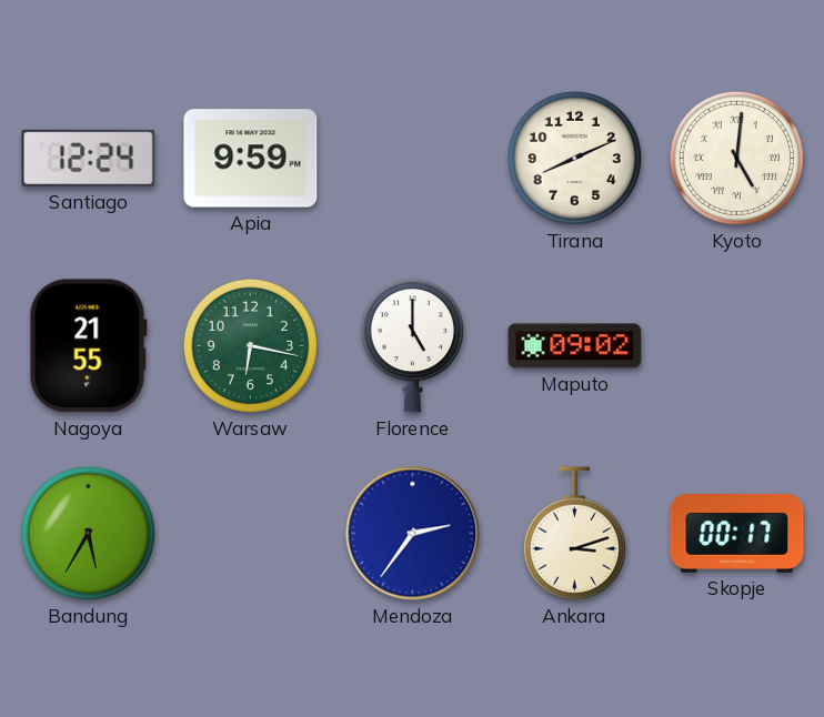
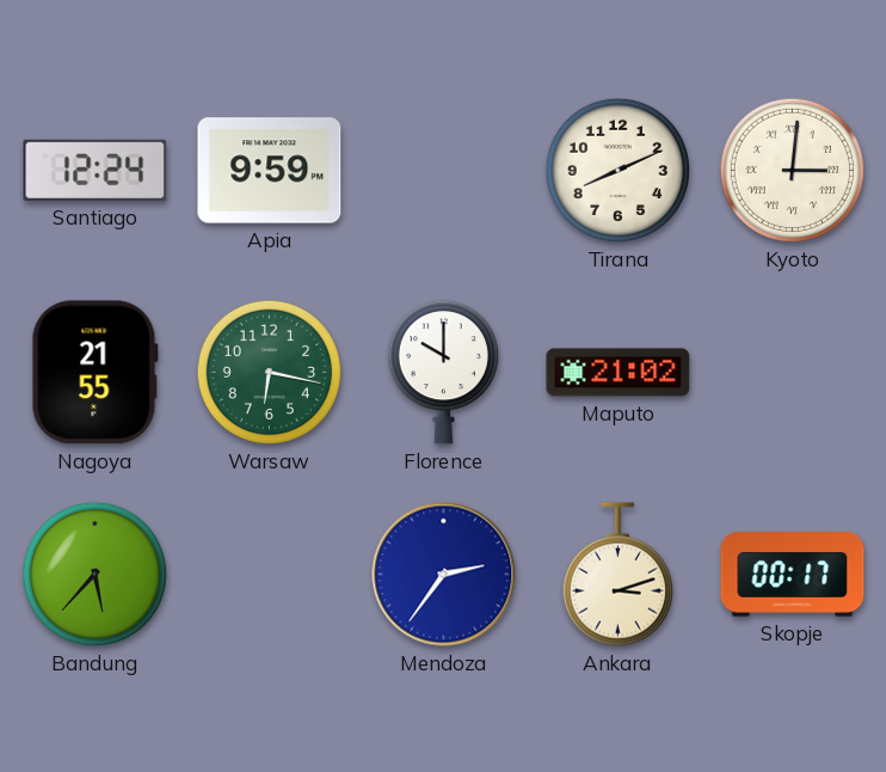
Kyoto: 5:01 -> 3:01
Florence: 5:00 -> 10:00
Maputo: 09:02 -> 21:02
Bandung: 5:35 -> 5:37
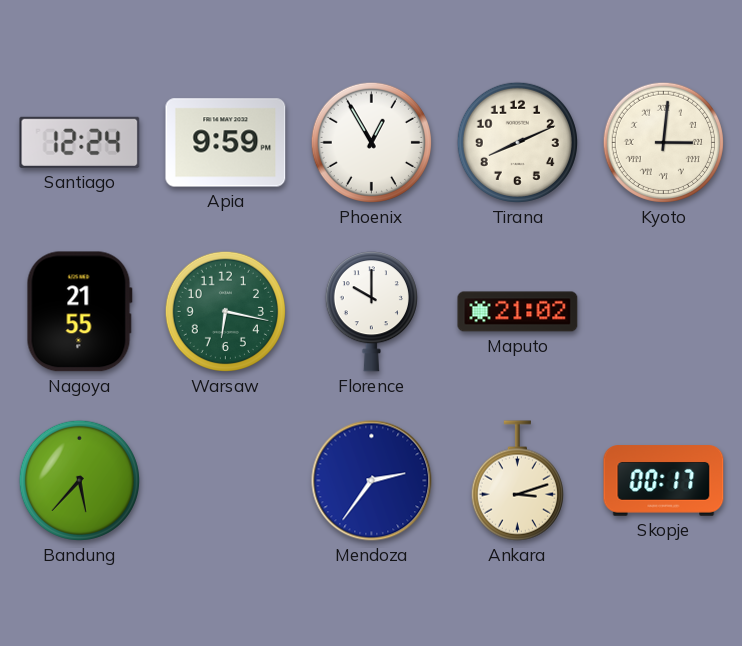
Phoenix: none -> 12:55
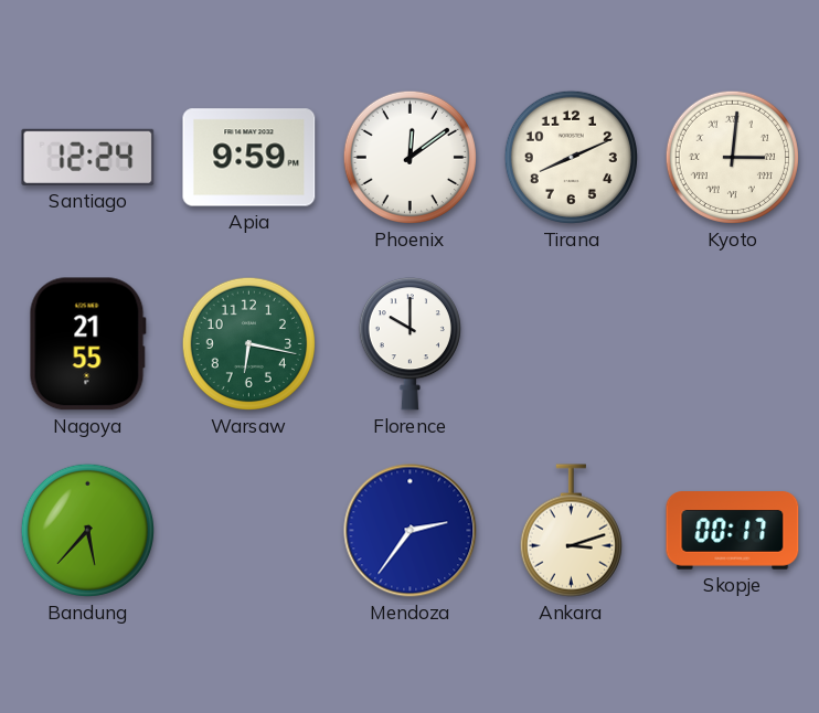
Phoenix: 12:55 -> 12:09
Maputo: 21:02 -> none
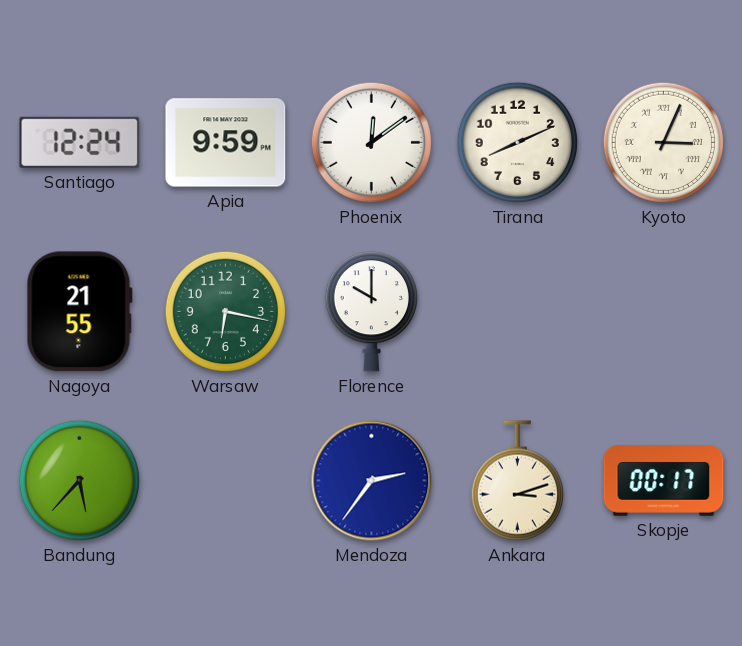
Kyoto: 3:01 -> 3:04
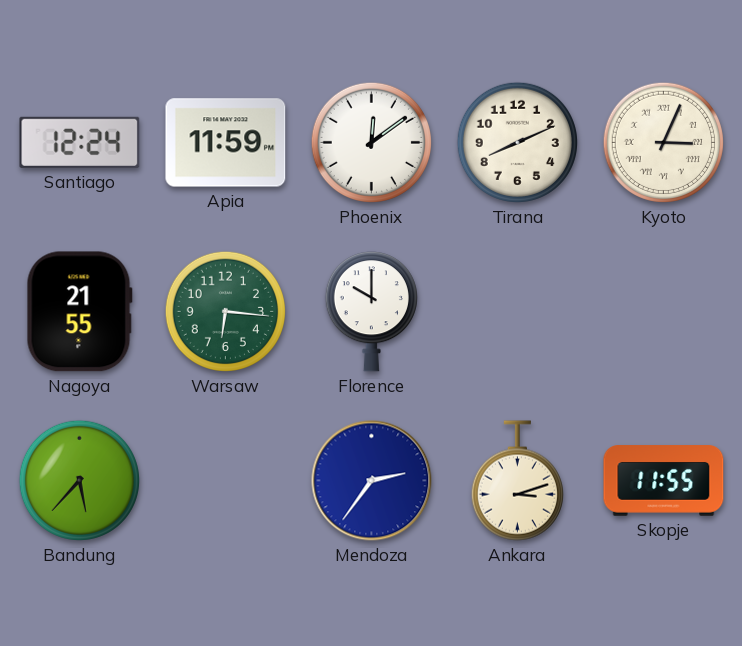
Apia: 9:59 -> 11:59
Warsaw: 6:17 -> 6:16
Skopje: 00:17 -> 11:55
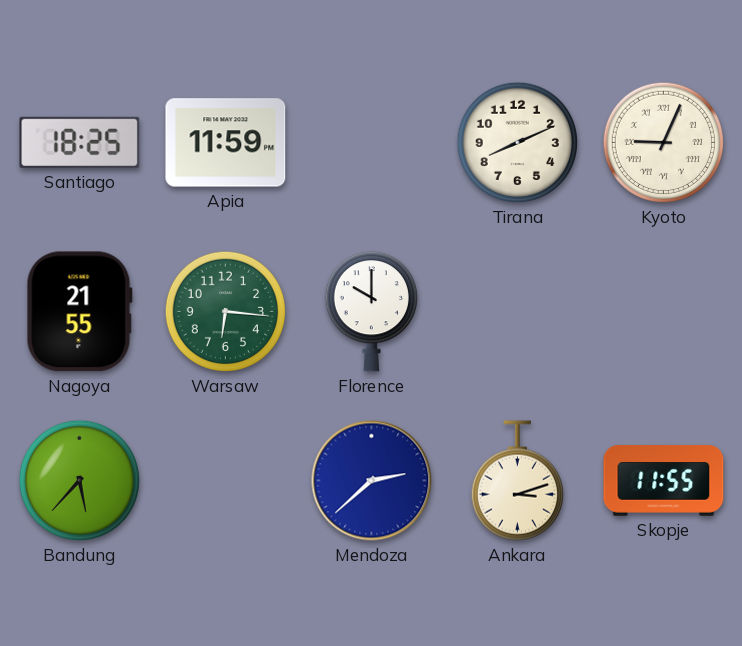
Santiago: 12:24 -> 18:25
Phoenix: 12:09 -> none
Kyoto: 3:04 -> 9:04
Mendoza: 2:36 -> 2:38
